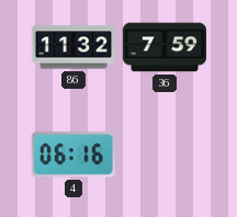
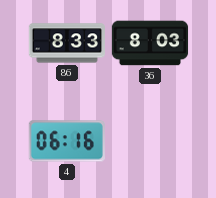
86: 11:32 -> 8:33
36: 7:59 -> 8:03
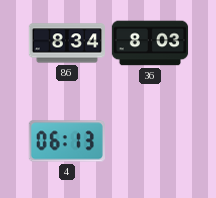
86: 8:33 -> 8:34
4: 06:16 -> 06:13
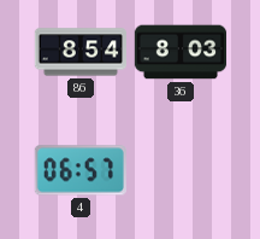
86: 8:34 -> 8:54
4: 06:13 -> 06:57
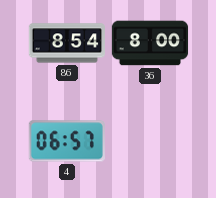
36: 8:03 -> 8:00
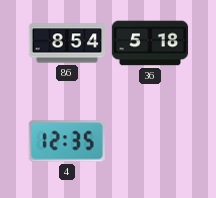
36: 8:00 -> 5:18
4: 06:57 -> 12:35
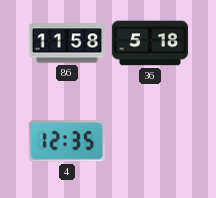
86: 8:54 -> 11:58
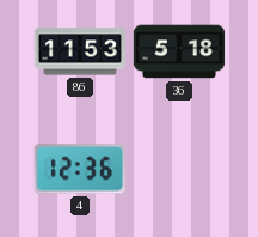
86: 11:58 -> 11:53
4: 12:35 -> 12:36
